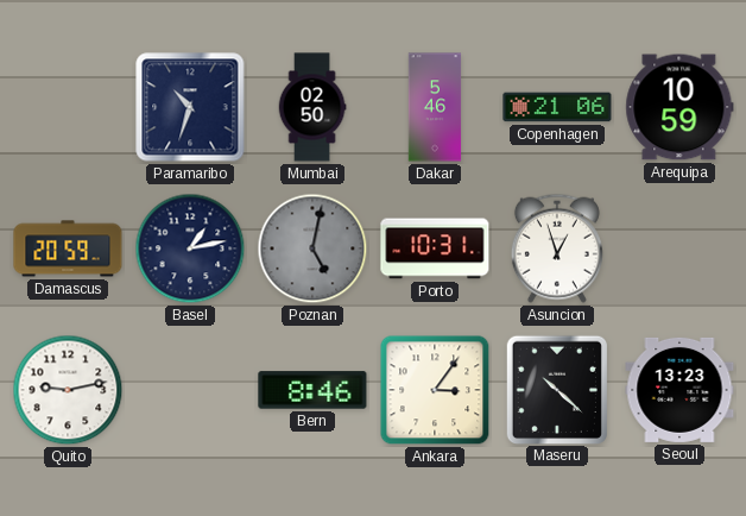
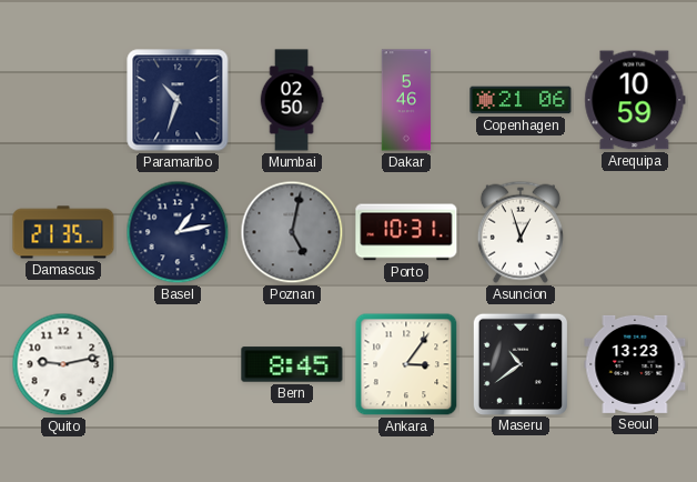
Damascus: 20:59 -> 21:35
Bern: 8:46 -> 8:45
Maseru: 10:22 -> 10:39
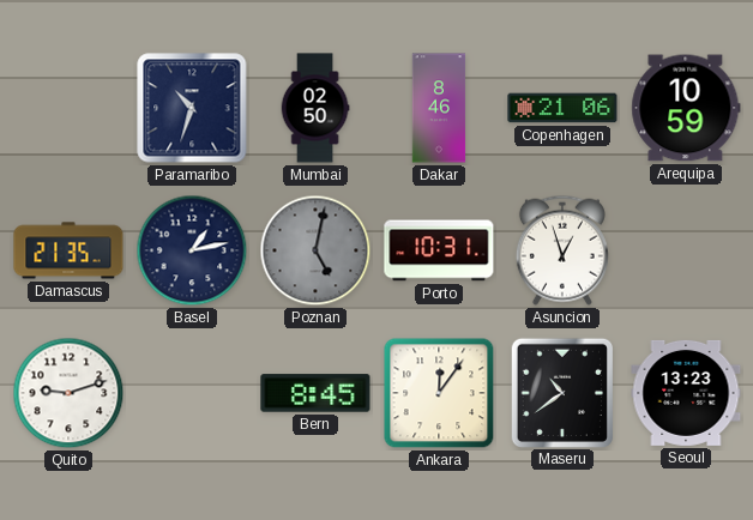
Dakar: 5:46 -> 8:46
Quito: 9:13 -> 9:12
Ankara: 3:06 -> 12:06
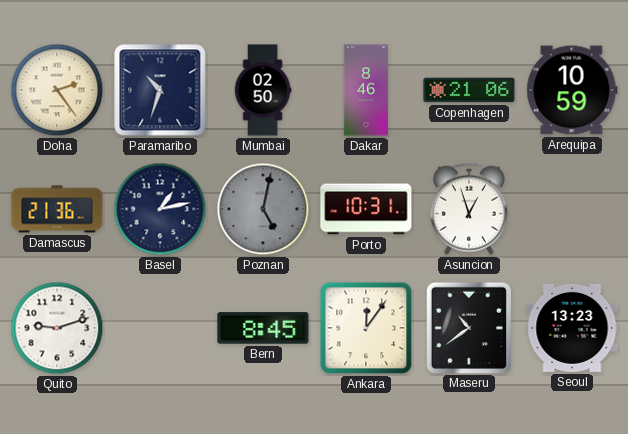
Doha: none -> 2:24
Damascus: 21:35 -> 21:36
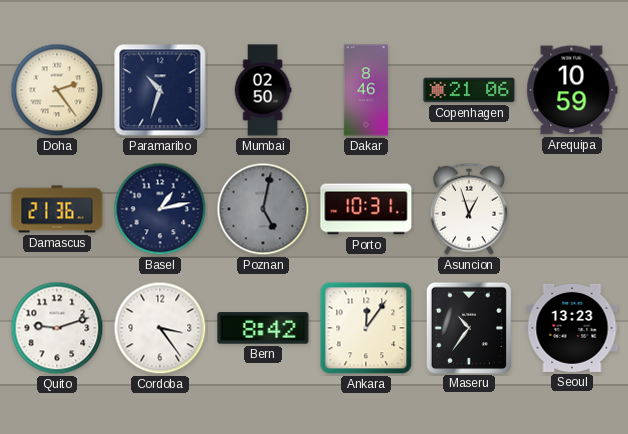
Cordoba: none -> 3:24
Bern: 8:45 -> 8:42
Maseru: 10:39 -> 10:36
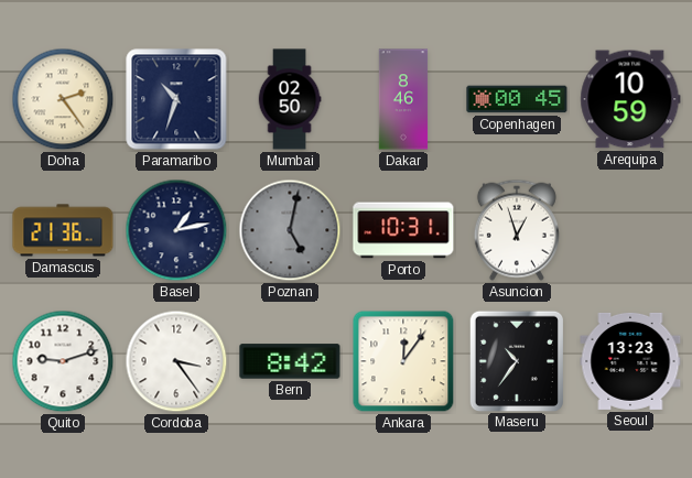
Copenhagen: 21:06 -> 00:45
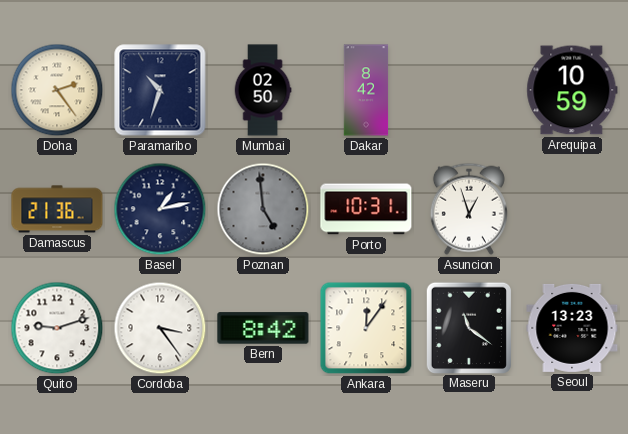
Dakar: 8:46 -> 8:42
Copenhagen: 00:45 -> none
Poznan: 5:02 -> 4:59
Maseru: 10:36 -> 11:21
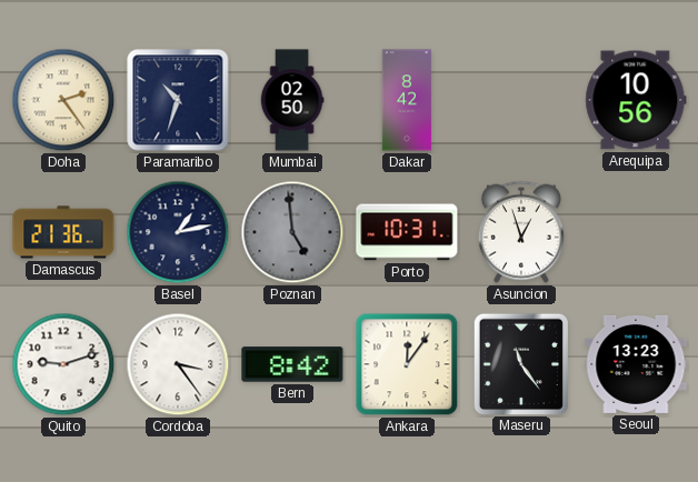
Arequipa: 10:59 -> 10:56
Maseru: 11:21 -> 11:24
